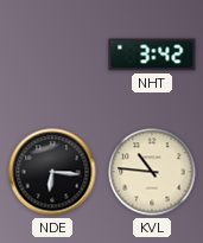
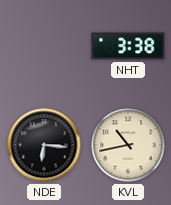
NHT: 3:42 -> 3:38
KVL: 10:46 -> 10:43
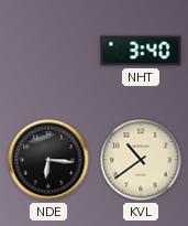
NHT: 3:38 -> 3:40
KVL: 10:43 -> 10:39
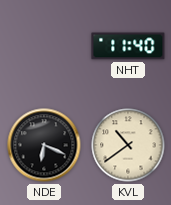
NHT: 3:40 -> 11:40
NDE: 6:16 -> 6:19
